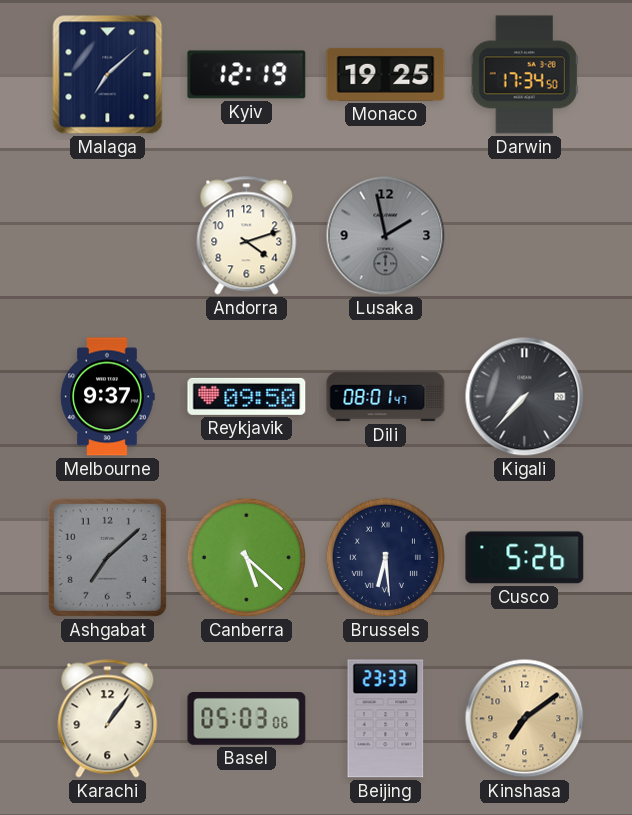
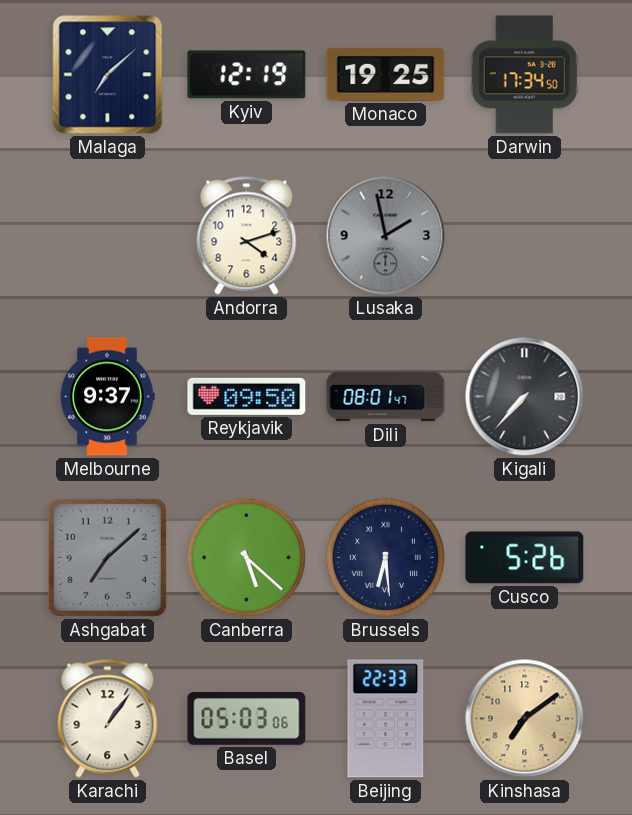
Beijing: 23:33 -> 22:33
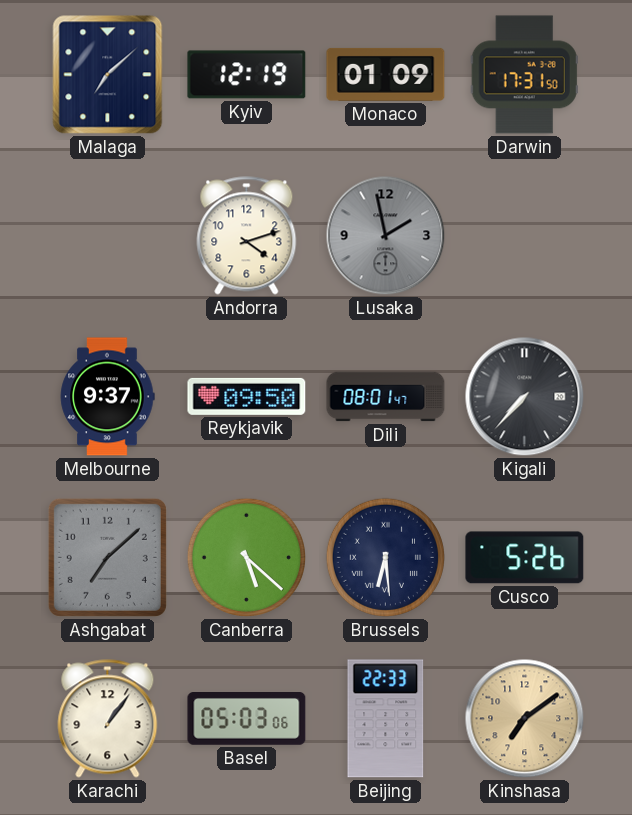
Monaco: 19:25 -> 01:09
Darwin: 17:34 -> 17:31
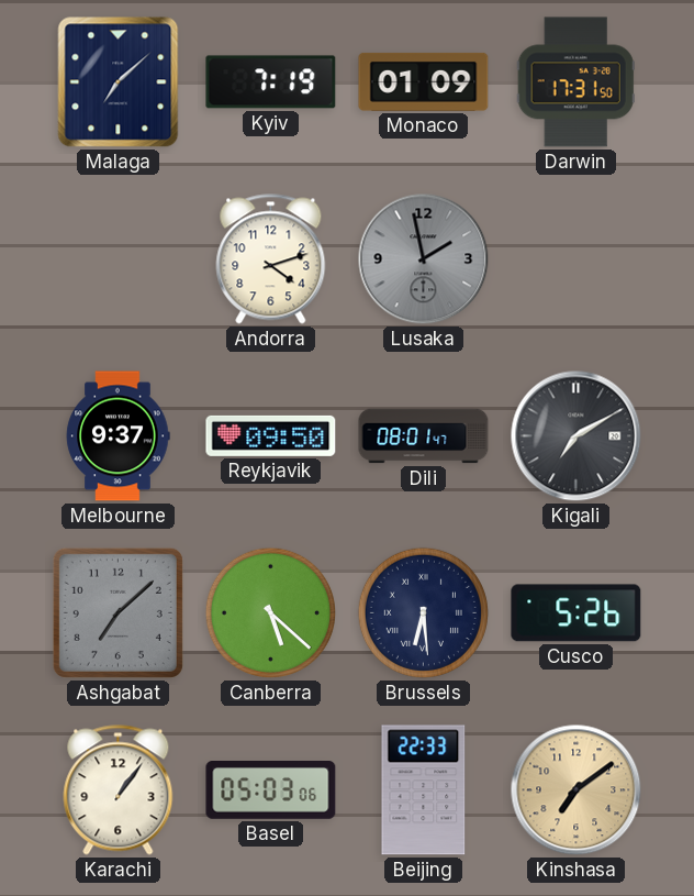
Kyiv: 12:19 -> 7:19
Kigali: 7:37 -> 7:10
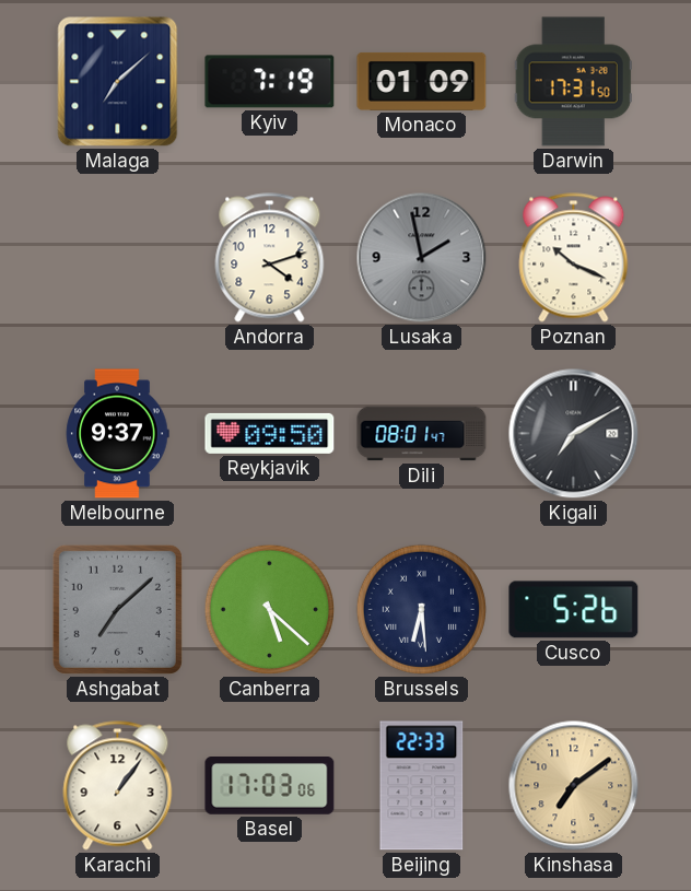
Poznan: none -> 10:19
Basel: 05:03 -> 17:03
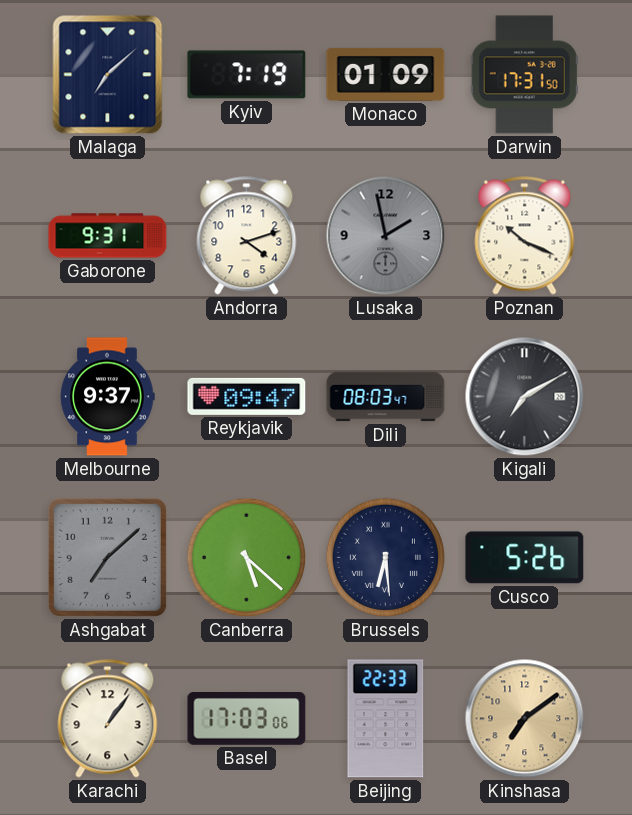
Gaborone: none -> 9:31
Reykjavik: 09:50 -> 09:47
Dili: 08:01 -> 08:03
